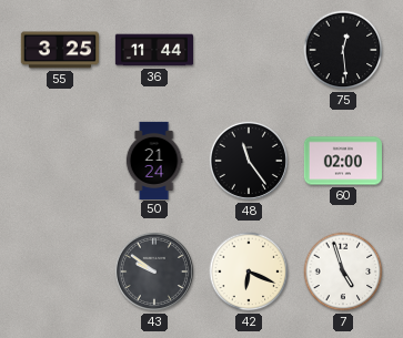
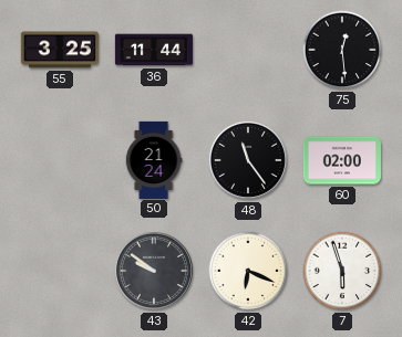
7: 4:57 -> 5:57
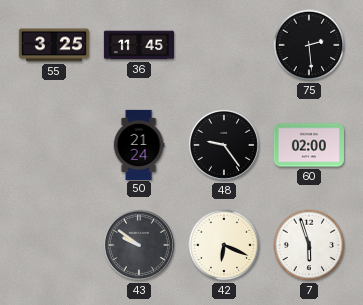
36: 11:44 -> 11:45
75: 12:29 -> 2:29
48: 11:24 -> 9:24
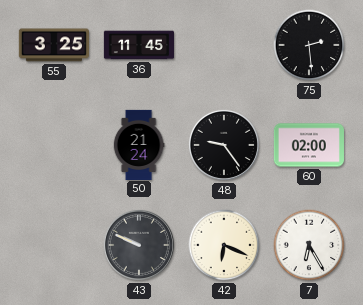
43: 9:51 -> 9:49
7: 5:57 -> 6:25
